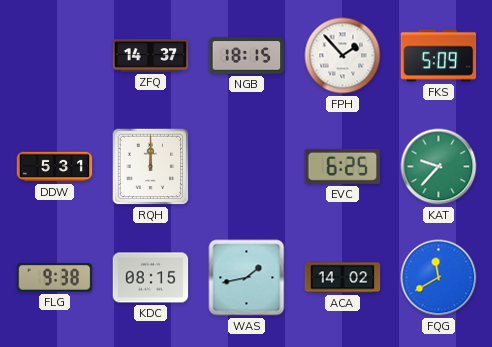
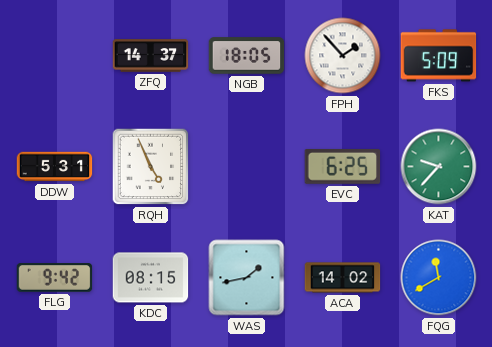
NGB: 18:15 -> 18:05
RQH: 12:00 -> 4:56
FLG: 9:38 -> 9:42
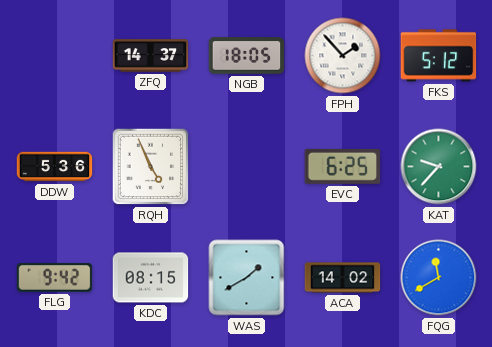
FKS: 5:09 -> 5:12
DDW: 5:31 -> 5:36
WAS: 1:43 -> 1:40
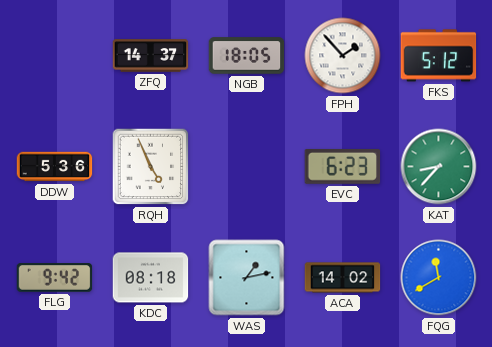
EVC: 6:25 -> 6:23
KAT: 9:37 -> 8:37
KDC: 08:15 -> 08:18
WAS: 1:40 -> 1:13
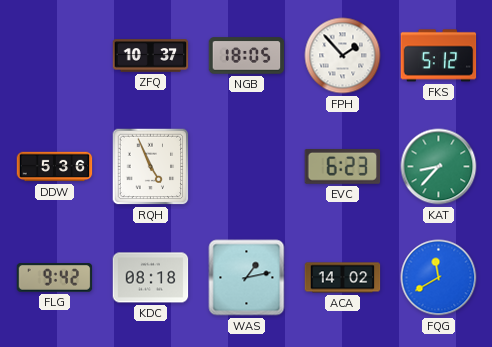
ZFQ: 14:37 -> 10:37
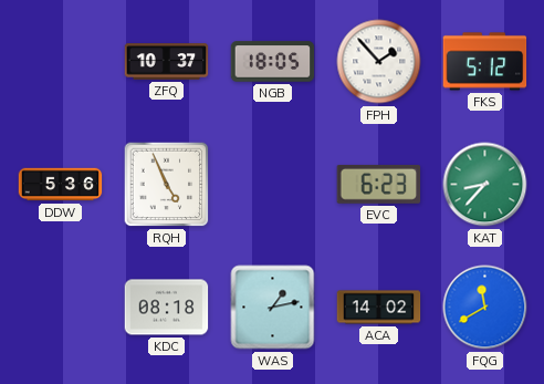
FLG: 9:42 -> none
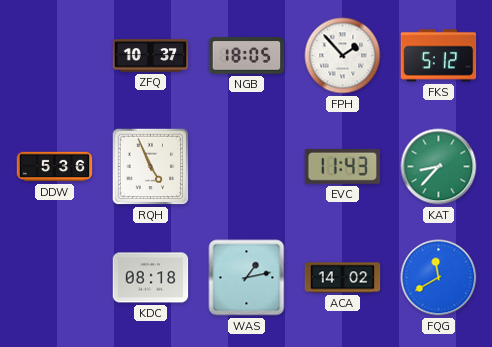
EVC: 6:23 -> 11:43
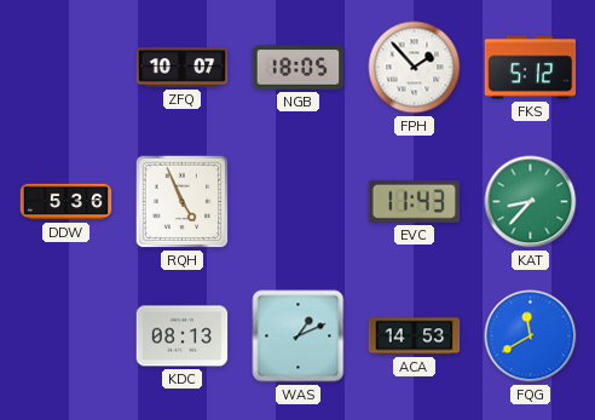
ZFQ: 10:37 -> 10:07
KDC: 08:18 -> 08:13
WAS: 1:13 -> 1:11
ACA: 14:02 -> 14:53
